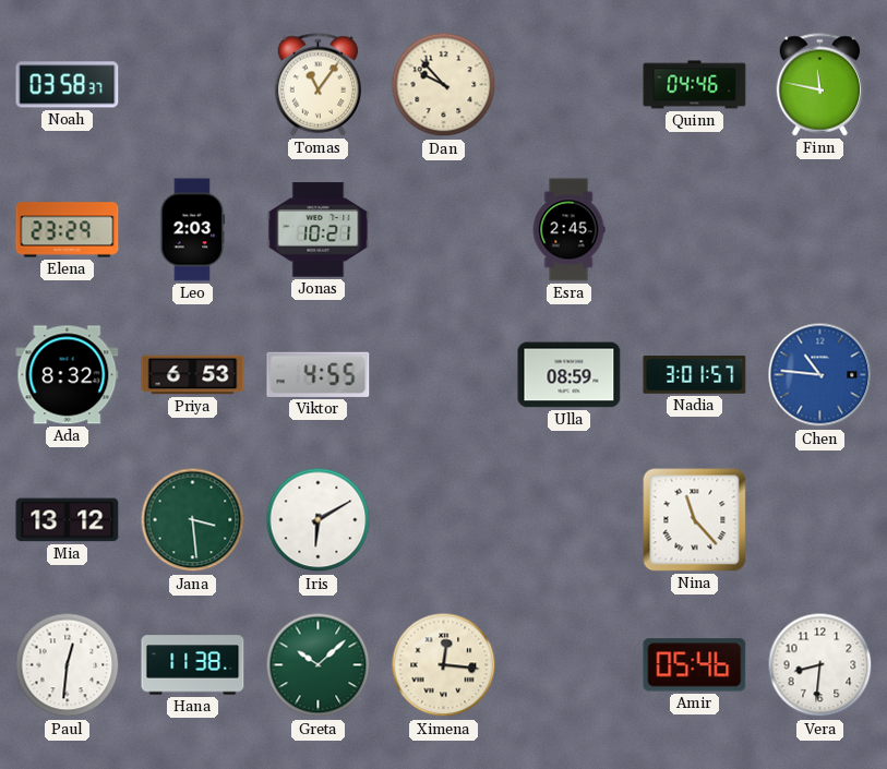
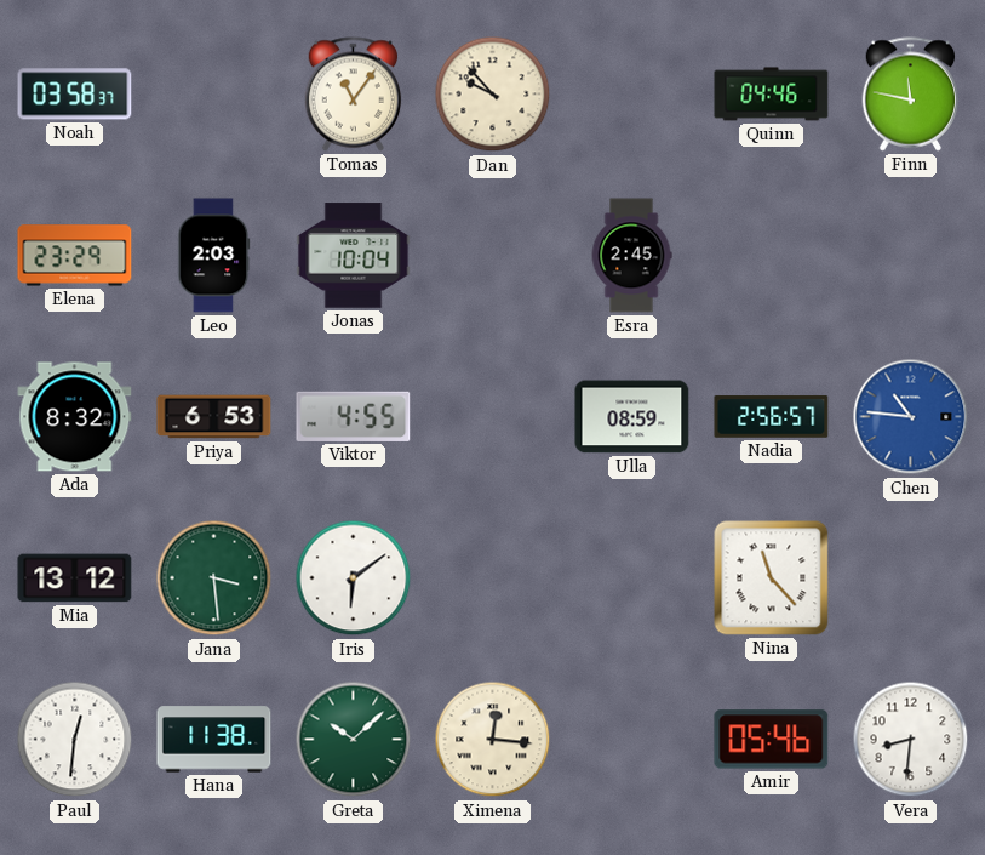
Jonas: 10:21 -> 10:04
Nadia: 3:01 -> 2:56
Iris: 6:10 -> 6:09
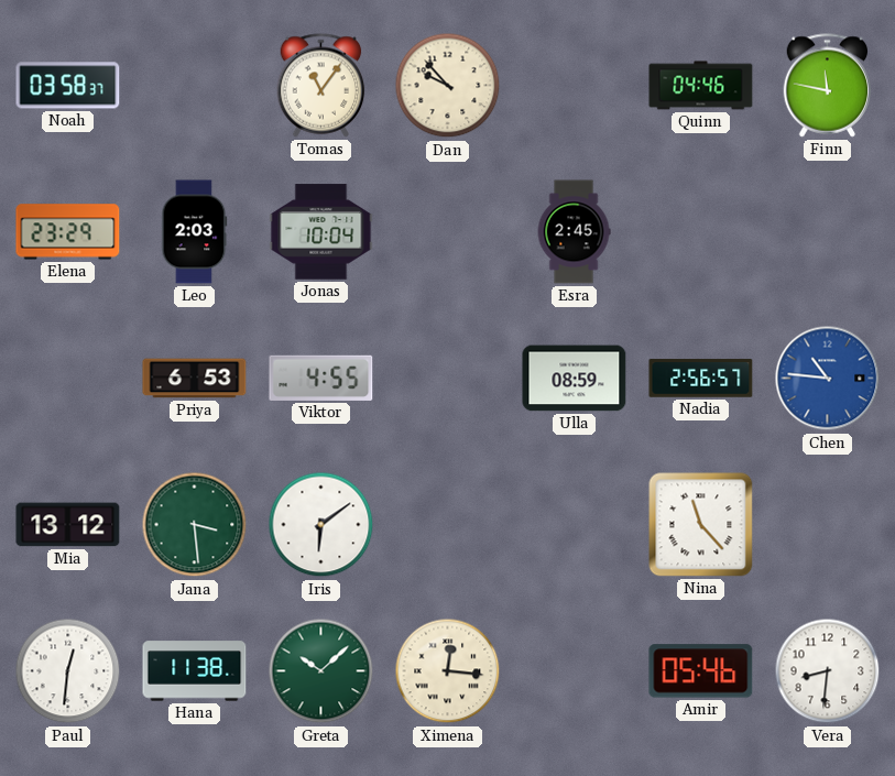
Ada: 8:32 -> none
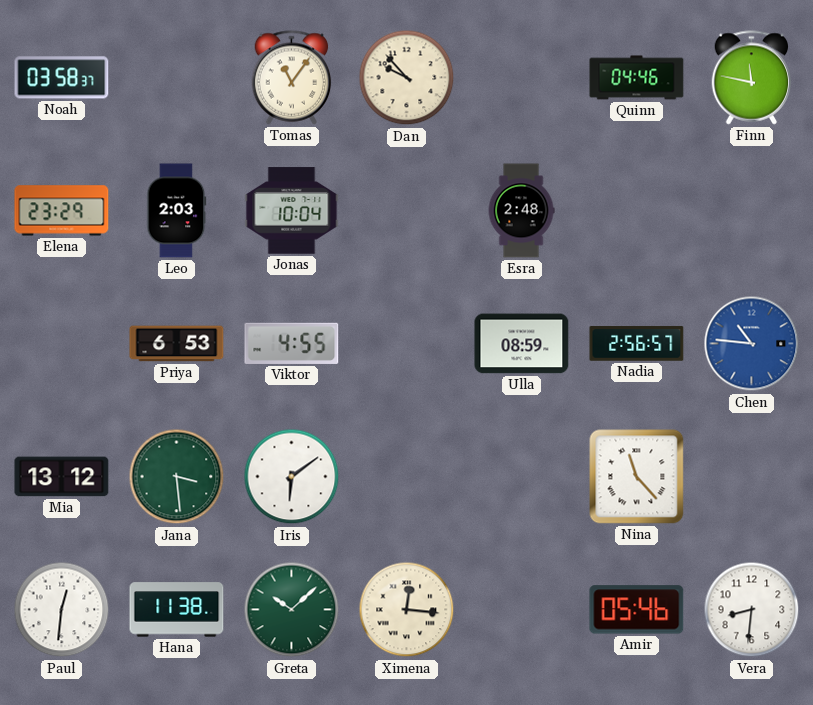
Esra: 2:45 -> 2:48
